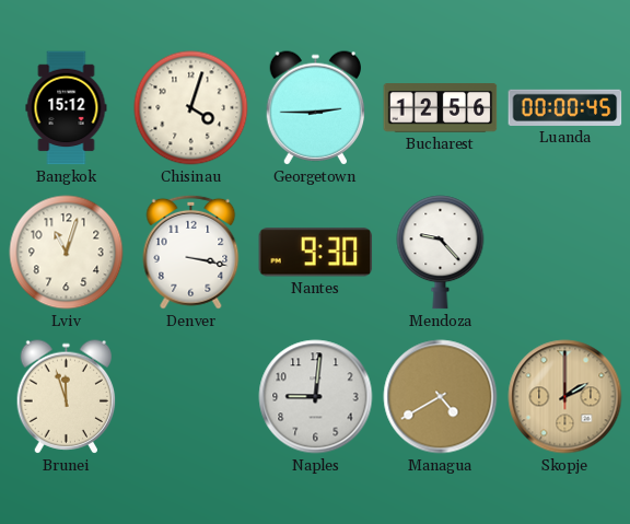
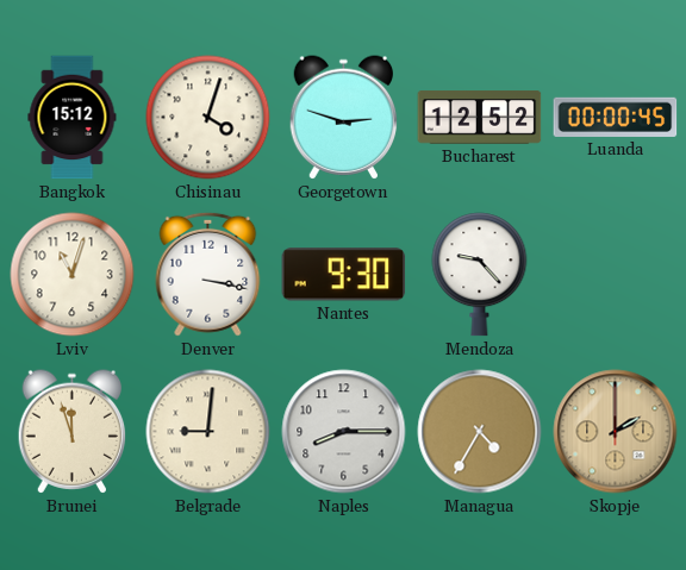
Georgetown: 2:45 -> 2:48
Bucharest: 12:56 -> 12:52
Belgrade: none -> 9:01
Naples: 9:01 -> 8:15
Managua: 4:40 -> 4:35
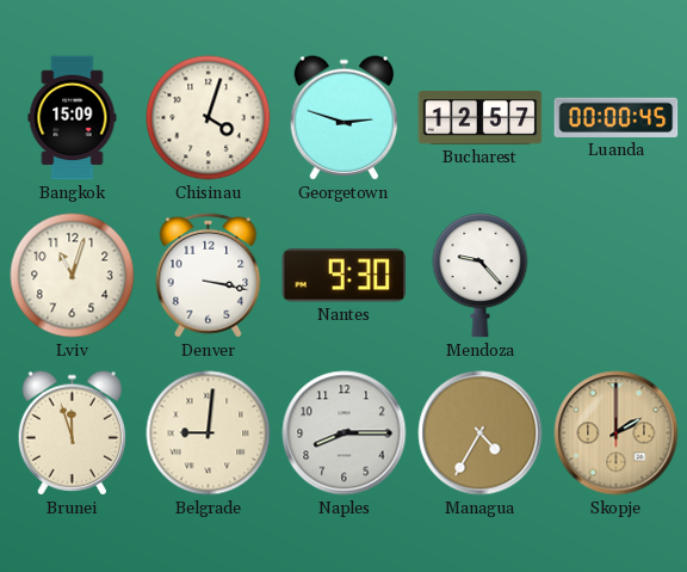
Bangkok: 15:12 -> 15:09
Bucharest: 12:52 -> 12:57
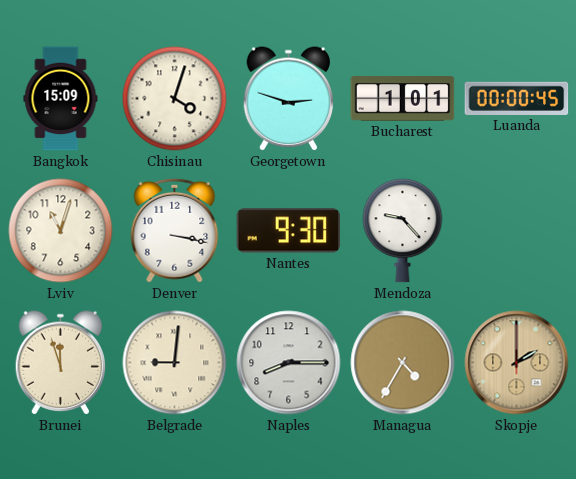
Bucharest: 12:57 -> 1:01
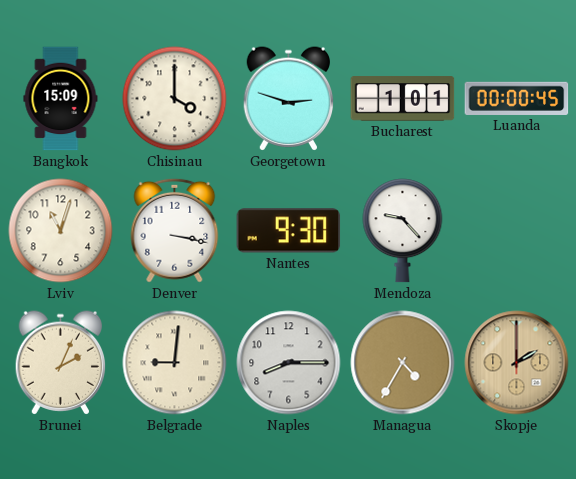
Chisinau: 4:03 -> 4:00
Brunei: 11:57 -> 2:04
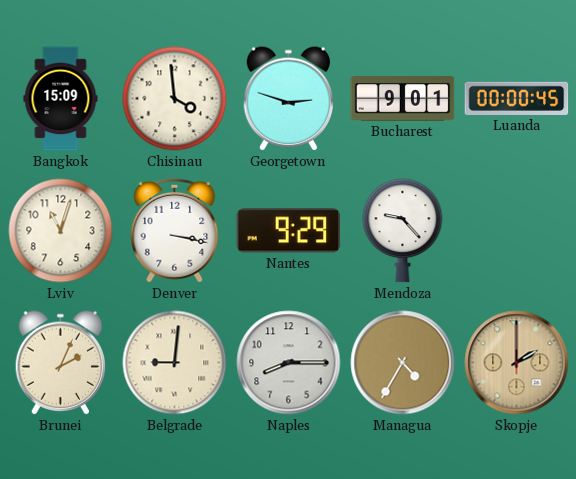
Chisinau: 4:00 -> 3:59
Bucharest: 1:01 -> 9:01
Nantes: 9:30 -> 9:29
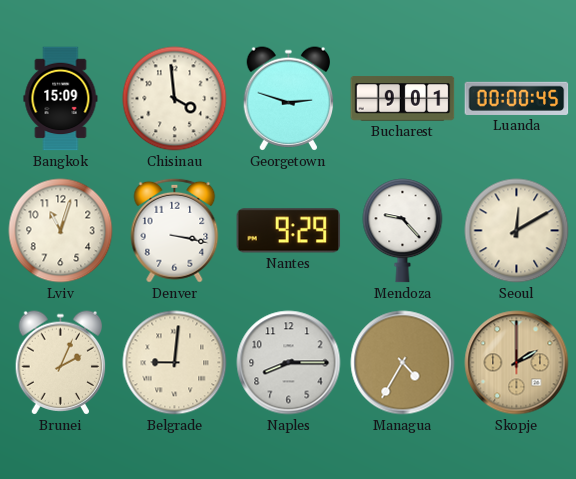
Seoul: none -> 12:10
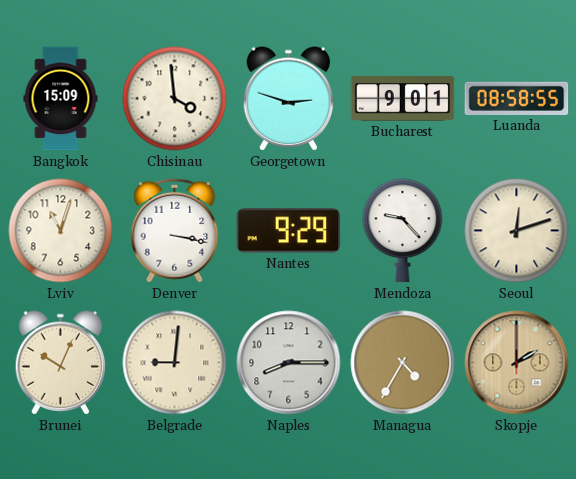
Luanda: 00:00 -> 08:58
Seoul: 12:10 -> 12:12
Brunei: 2:04 -> 10:04
